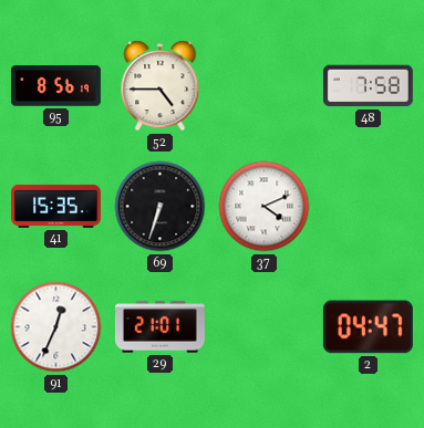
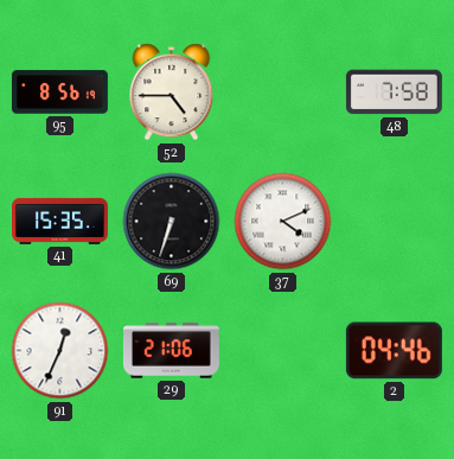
29: 21:01 -> 21:06
2: 04:47 -> 04:46
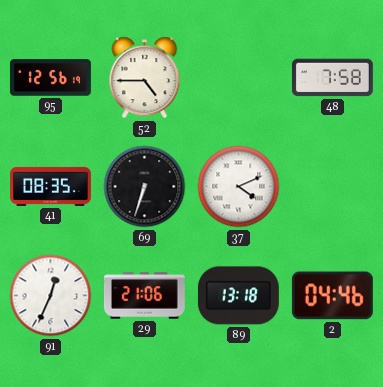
95: 8:56 -> 12:56
41: 15:35 -> 08:35
89: none -> 13:18
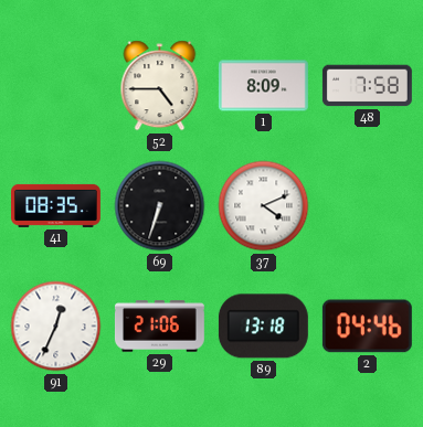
95: 12:56 -> none
1: none -> 8:09
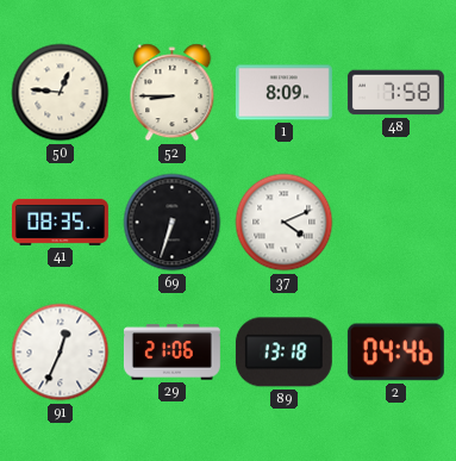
50: none -> 12:46
52: 4:45 -> 8:45
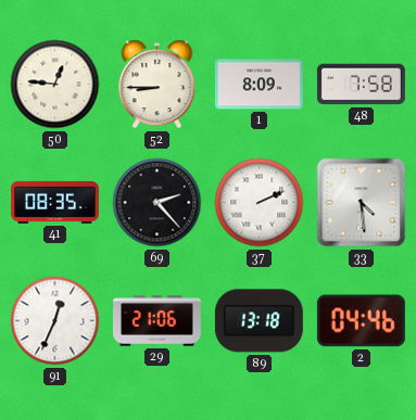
69: 6:33 -> 2:23
37: 4:11 -> 2:11
33: none -> 4:29
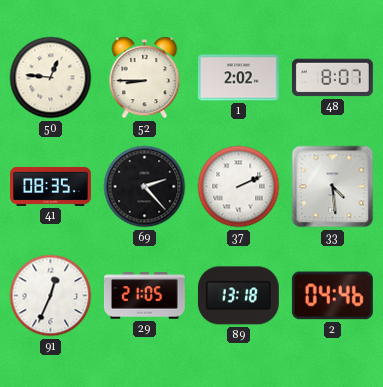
1: 8:09 -> 2:02
48: 7:58 -> 8:07
29: 21:06 -> 21:05
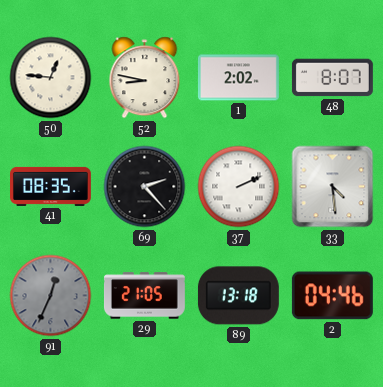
52: 8:45 -> 8:47
91 dial: white -> grey
